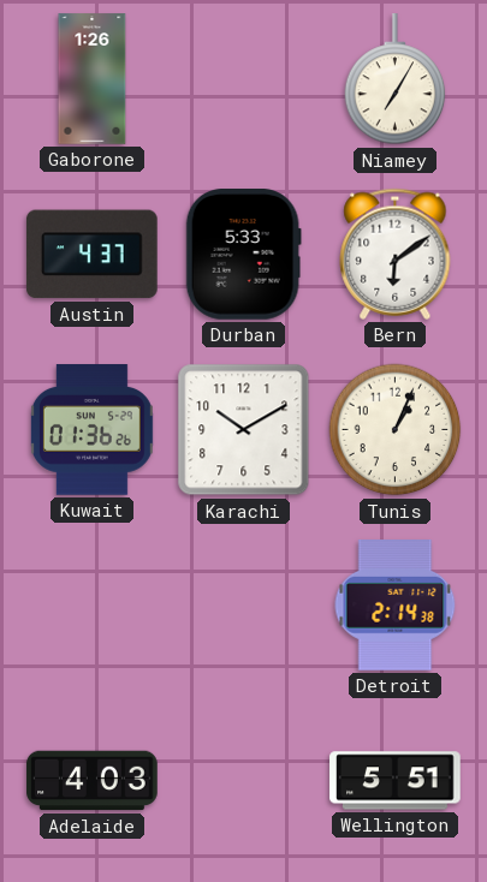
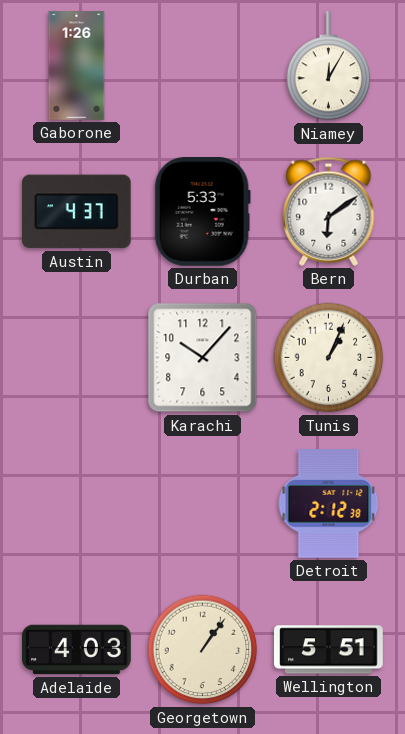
Niamey: 7:05 -> 12:05
Kuwait: 01:36 -> none
Karachi: 10:10 -> 10:07
Detroit: 2:14 -> 2:12
Georgetown: none -> 1:06
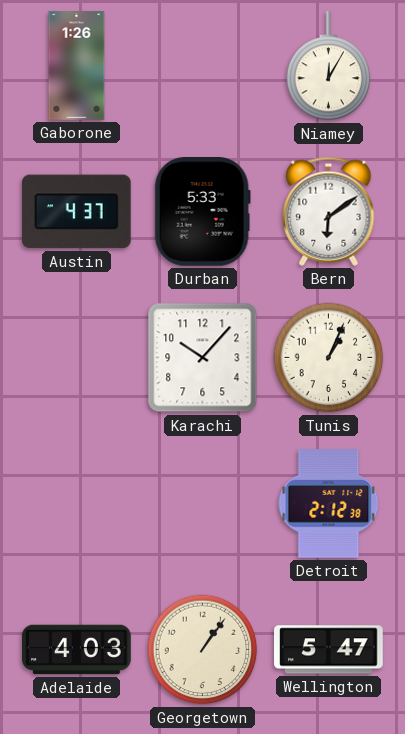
Wellington: 5:51 -> 5:47
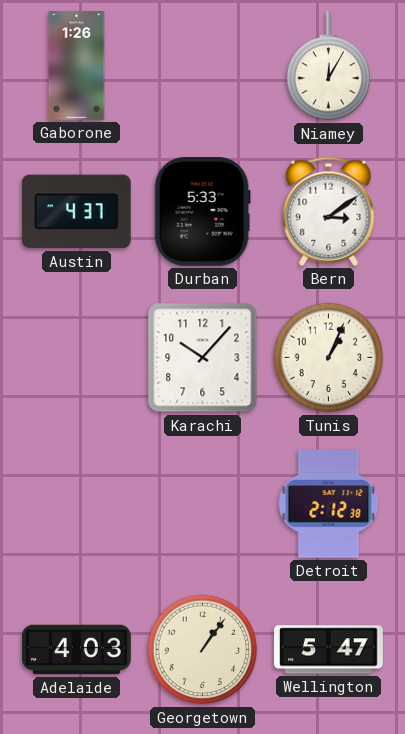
Bern: 6:09 -> 3:09
